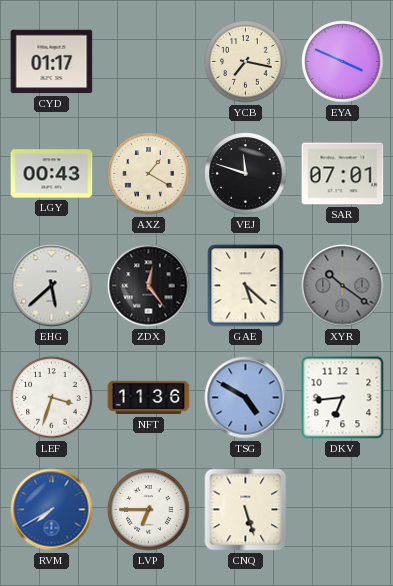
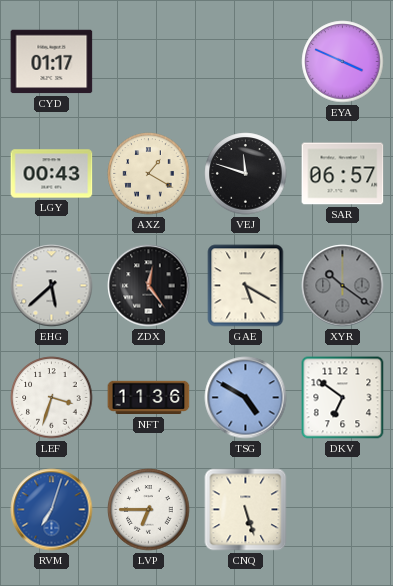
YCB: 7:17 -> none
SAR: 07:01 -> 06:57
GAE: 5:22 -> 5:20
DKV: 6:44 -> 6:51
RVM: 7:40 -> 7:03
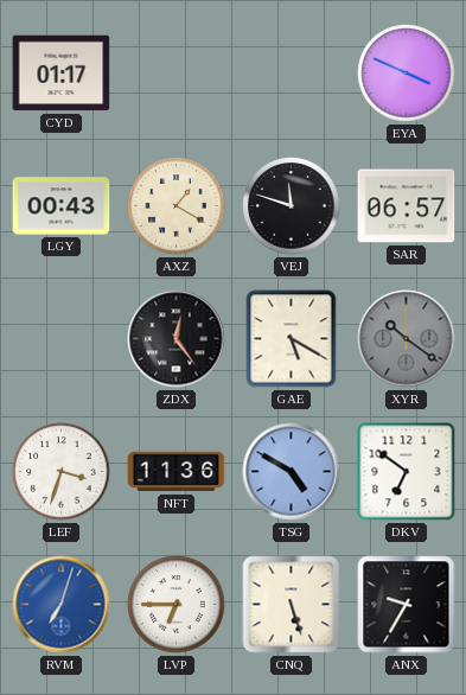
EHG: 5:38 -> none
ANX: none -> 9:35
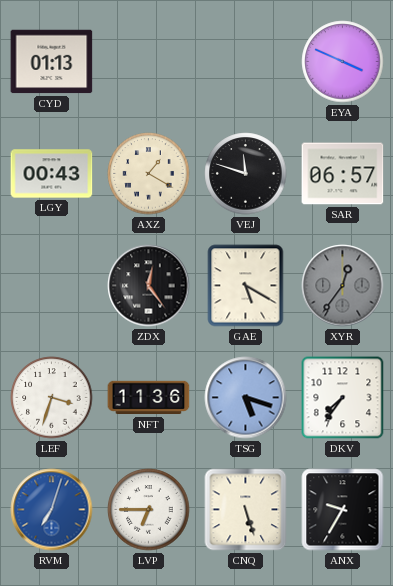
CYD: 01:17 -> 01:13
XYR: 10:21 -> 12:36
TSG: 4:50 -> 5:18
DKV: 6:51 -> 7:36
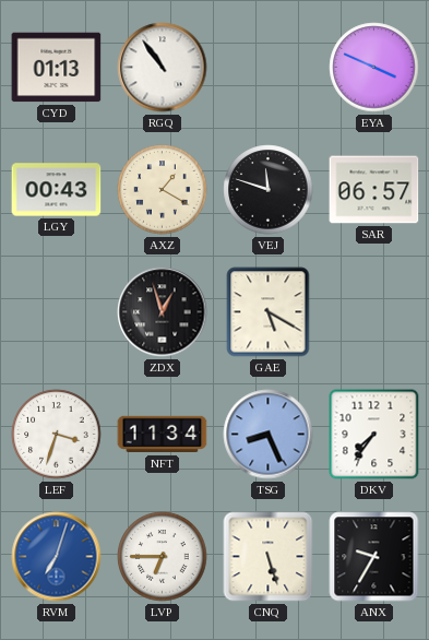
RGQ: none -> 10:54
ZDX: 12:24 -> 12:57
XYR: 12:36 -> none
NFT: 11:36 -> 11:34
TSG: 5:18 -> 8:26
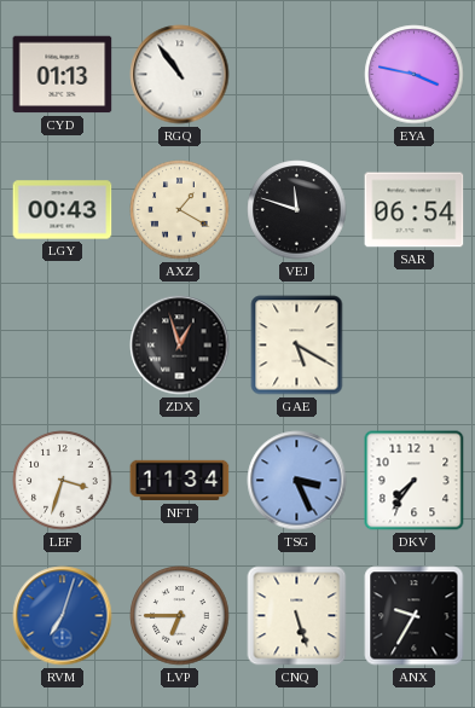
EYA: 3:49 -> 3:47
SAR: 06:57 -> 06:54
TSG: 8:26 -> 3:26
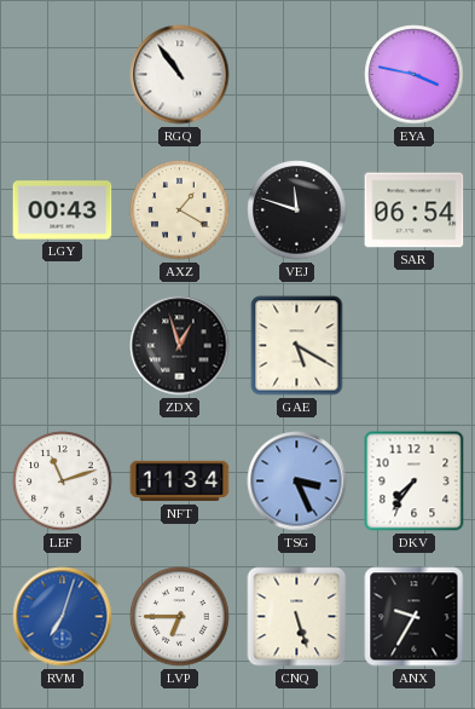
CYD: 01:13 -> none
LEF: 3:33 -> 11:12
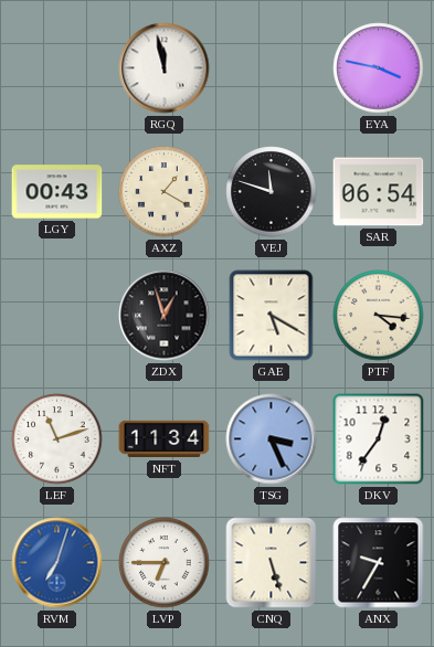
RGQ: 10:54 -> 11:58
PTF: none -> 4:16
DKV: 7:36 -> 12:36
